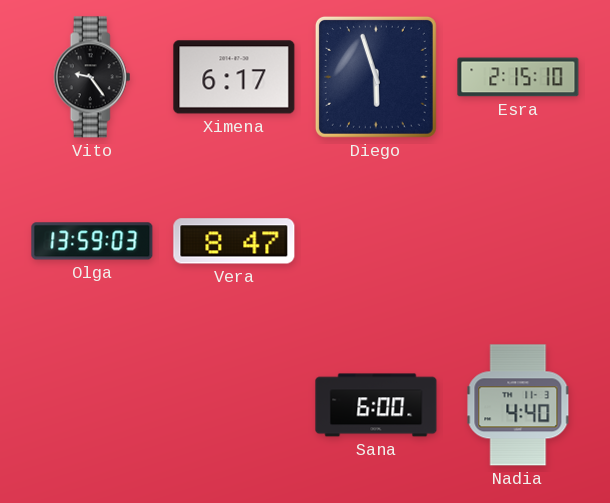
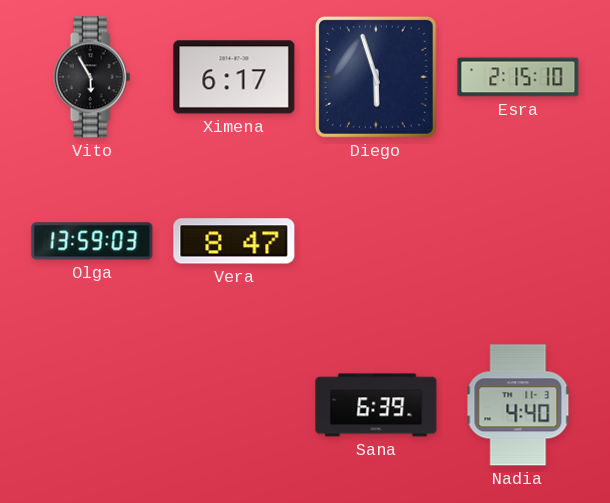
Vito: 9:24 -> 5:55
Sana: 6:00 -> 6:39
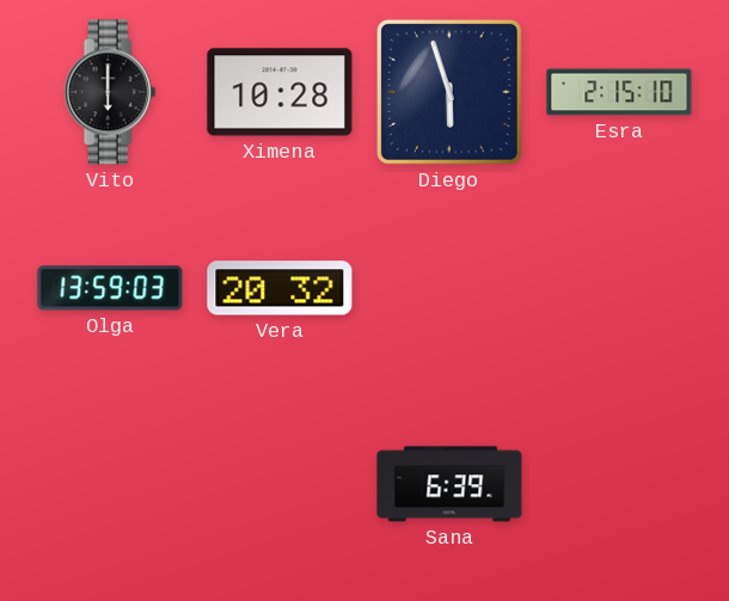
Vito: 5:55 -> 6:00
Ximena: 6:17 -> 10:28
Vera: 8:47 -> 20:32
Nadia: 4:40 -> none
